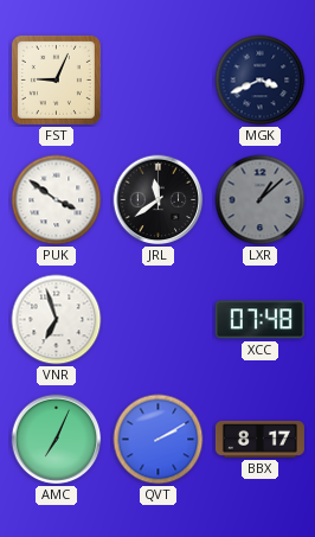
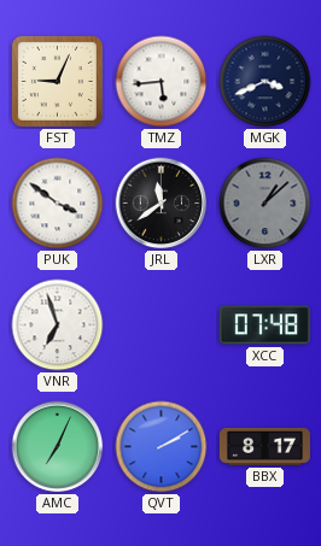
TMZ: none -> 5:44
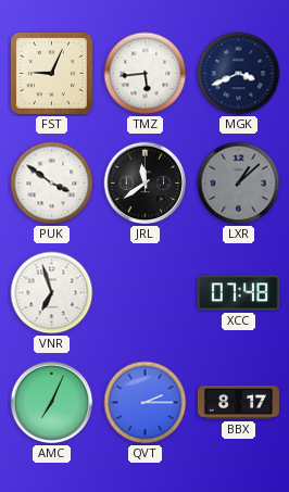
QVT: 2:10 -> 2:15
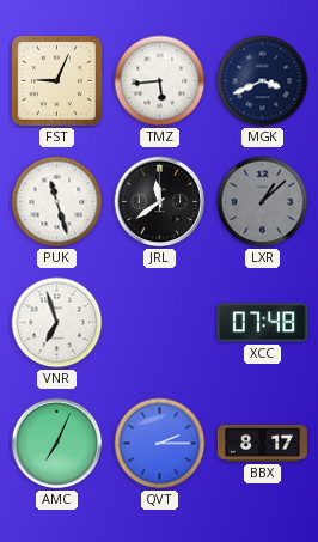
PUK: 3:51 -> 11:27
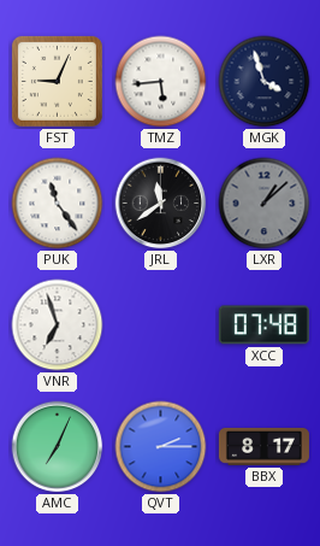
MGK: 3:41 -> 3:57
PUK: 11:27 -> 11:24
